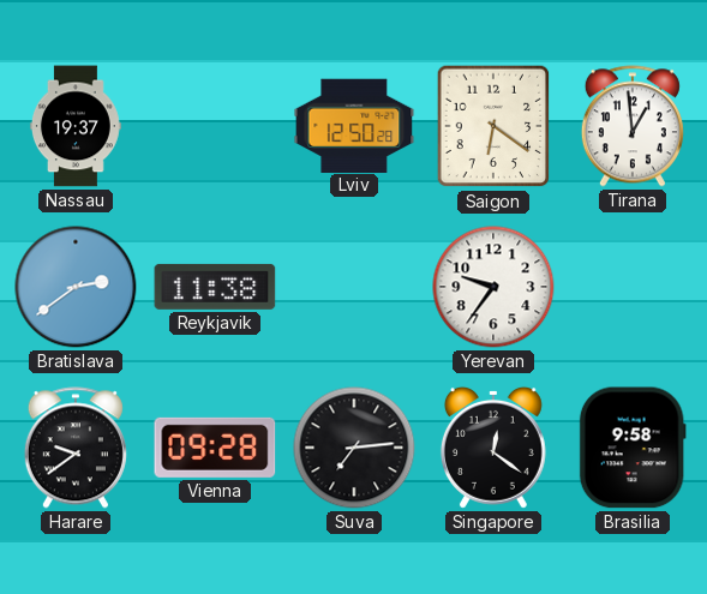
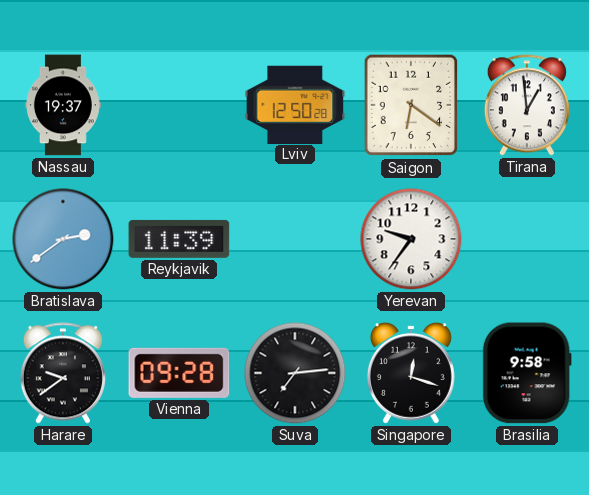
Reykjavik: 11:38 -> 11:39
Singapore: 12:21 -> 12:18
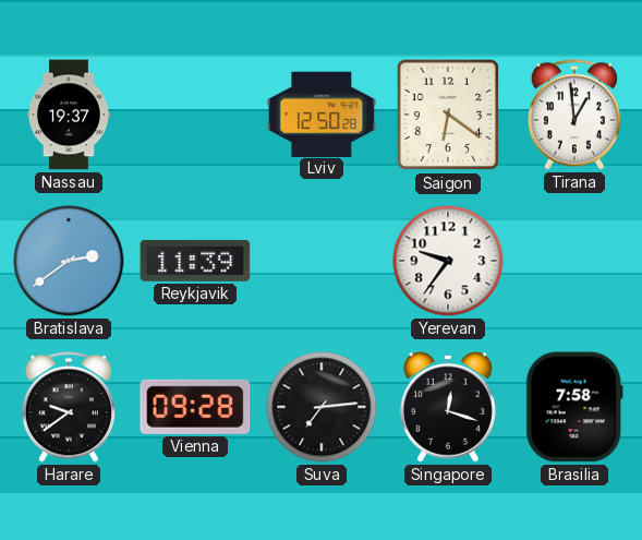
Brasilia: 9:58 -> 7:58
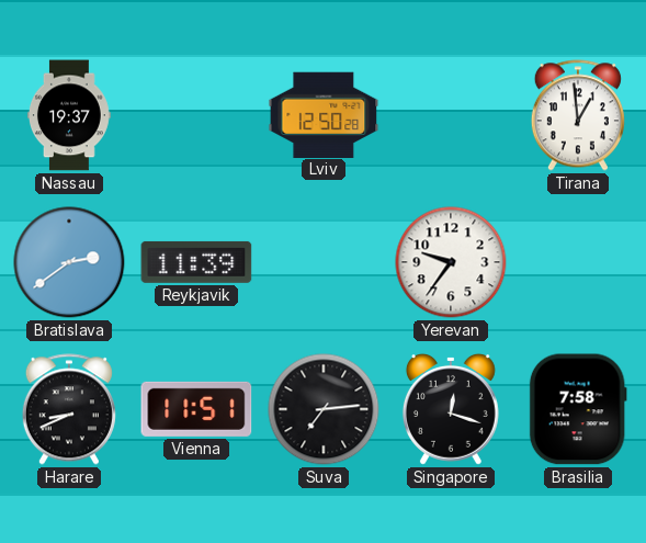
Saigon: 6:21 -> none
Harare: 9:39 -> 8:41
Vienna: 09:28 -> 11:51
